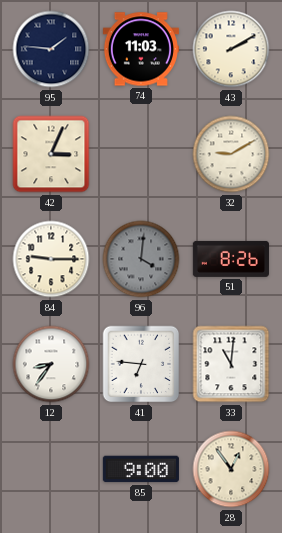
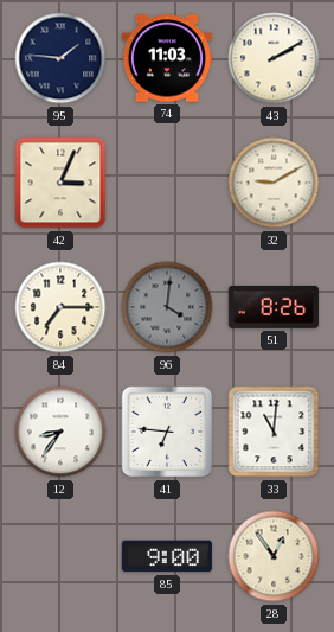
84: 9:15 -> 7:15
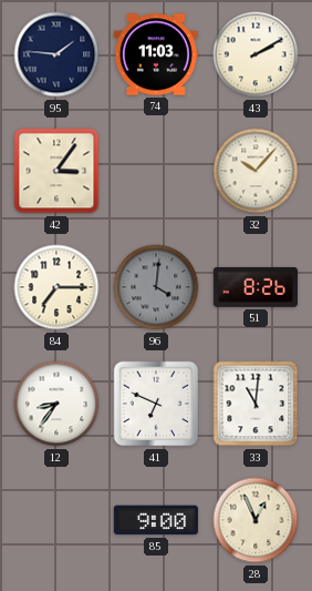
42: 3:04 -> 3:06
32: 9:10 -> 10:07
41: 6:46 -> 6:49
28: 12:54 -> 12:56
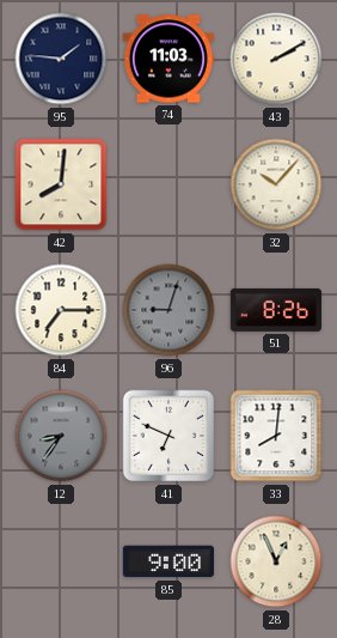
42: 3:06 -> 8:01
96: 4:01 -> 9:03
12 dial: white -> grey
33: 11:01 -> 8:01
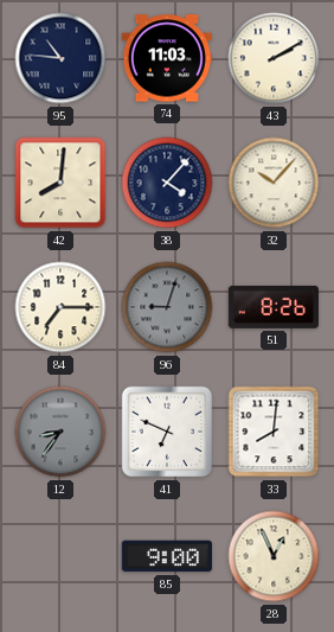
95: 1:46 -> 10:46
38: none -> 4:07
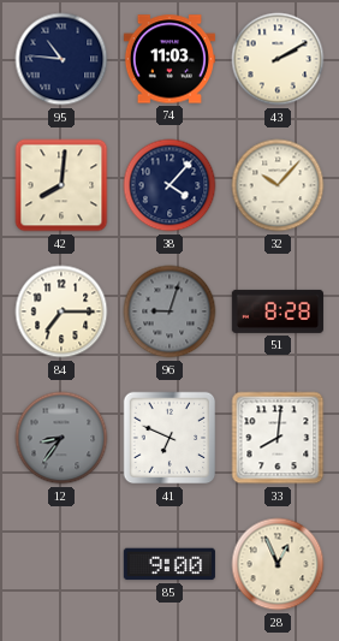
51: 8:26 -> 8:28
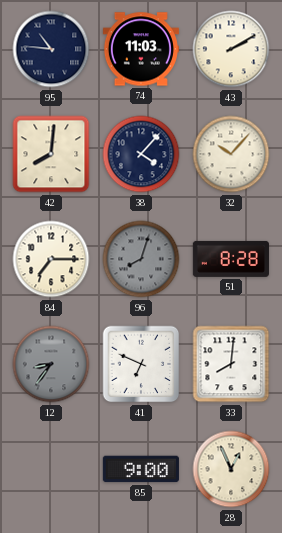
96: 9:03 -> 8:03
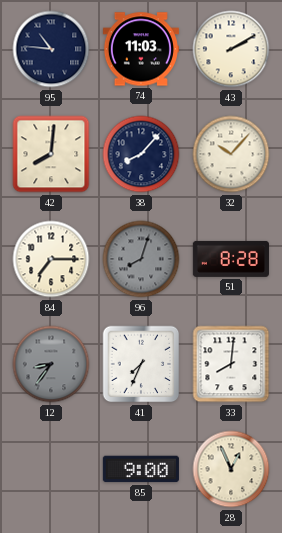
38: 4:07 -> 8:07
41: 6:49 -> 7:34
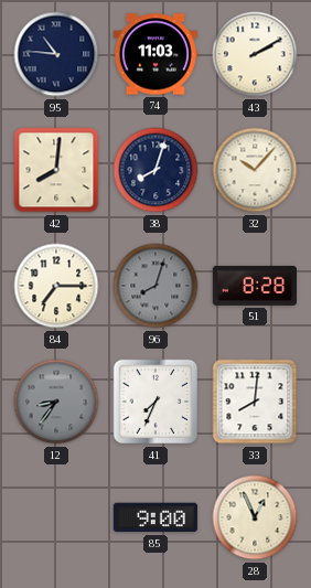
38: 8:07 -> 8:03
